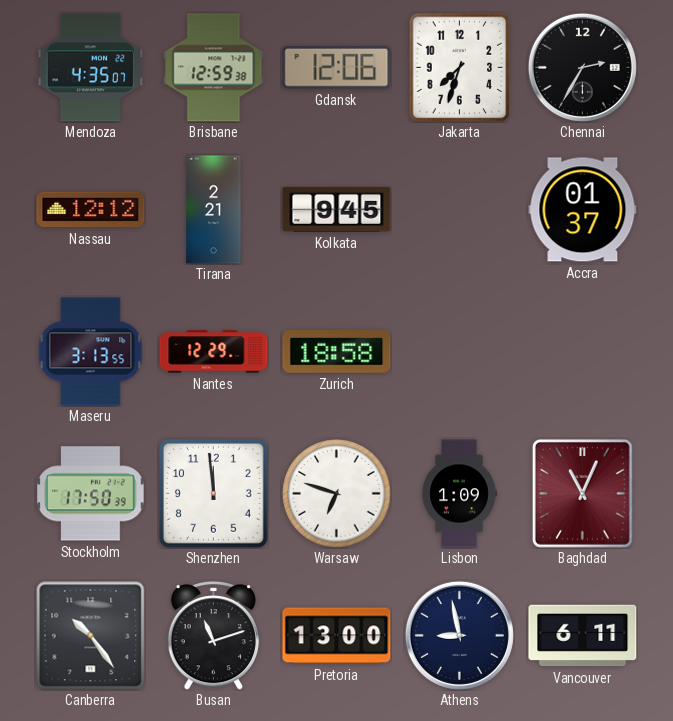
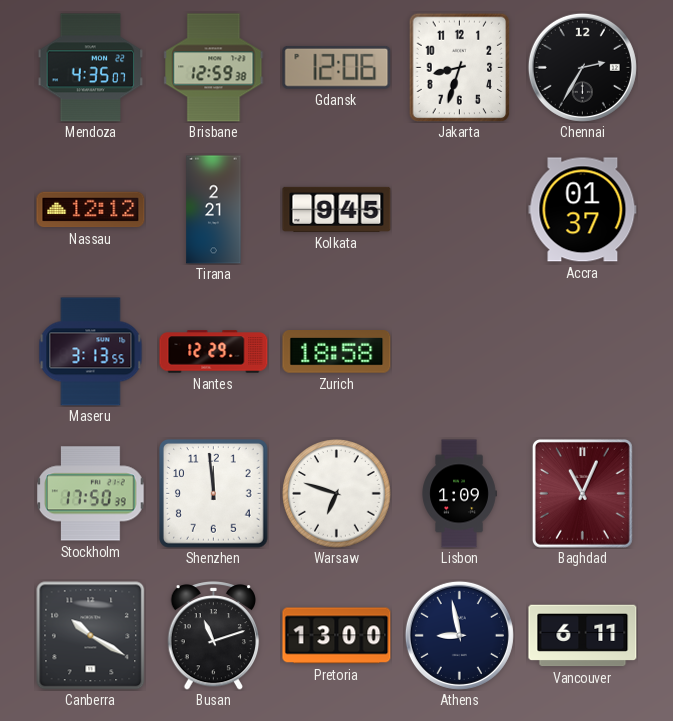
Jakarta: 7:33 -> 8:33
Canberra: 10:24 -> 10:20
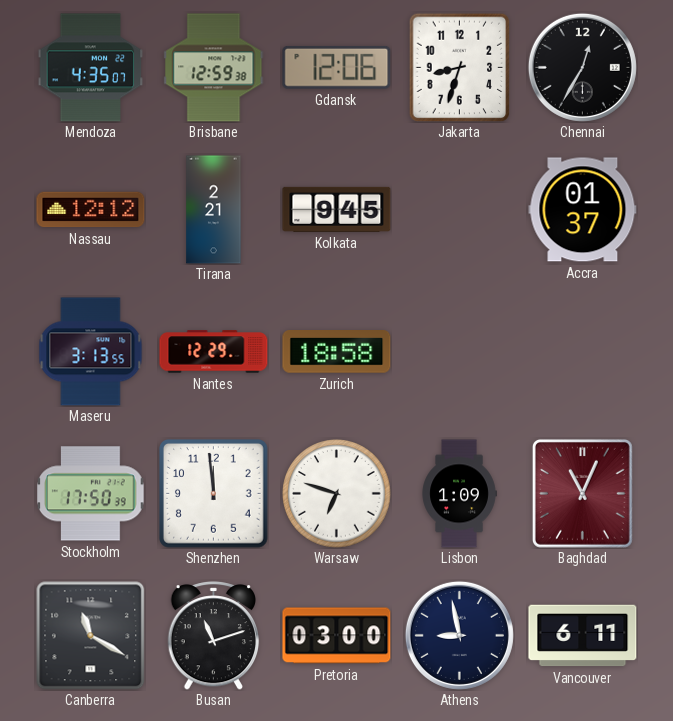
Chennai: 2:35 -> 12:35
Canberra: 10:20 -> 11:20
Pretoria: 13:00 -> 03:00
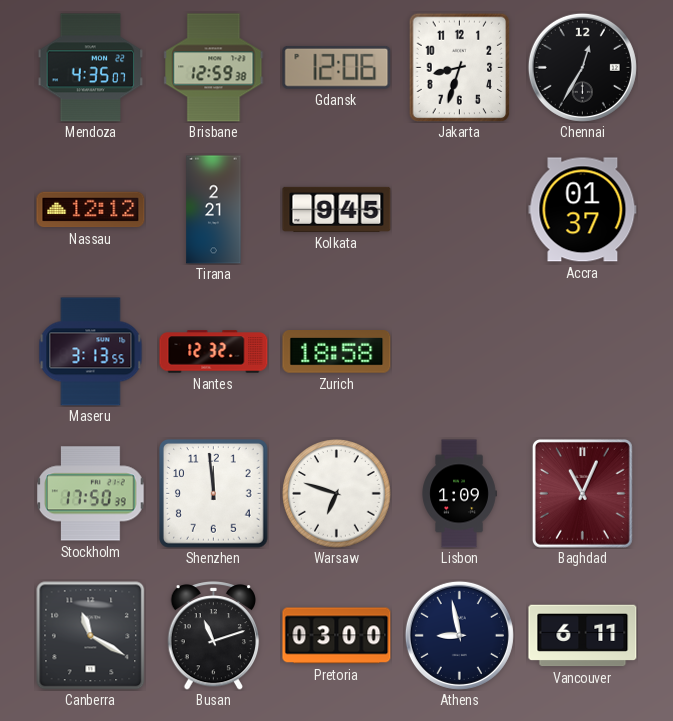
Nantes: 12:29 -> 12:32
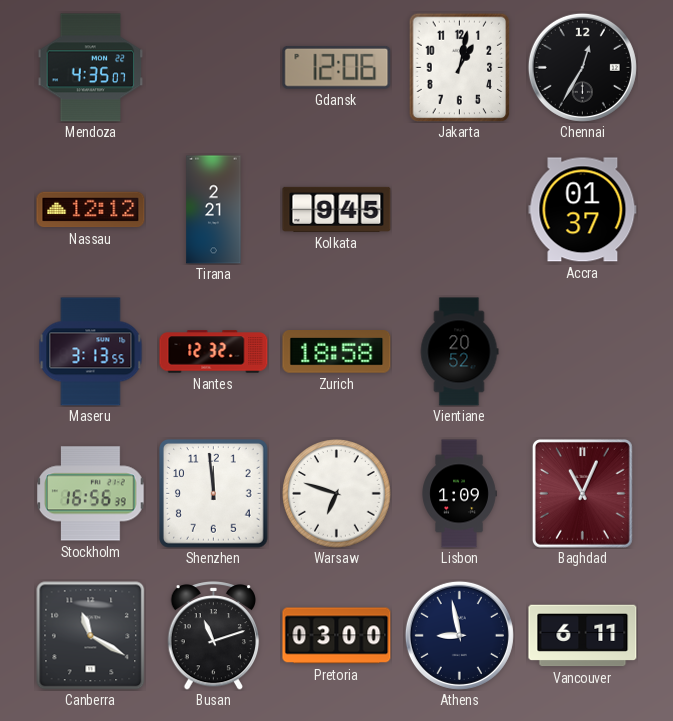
Brisbane: 12:59 -> none
Jakarta: 8:33 -> 1:02
Vientiane: none -> 20:52
Stockholm: 17:50 -> 16:56
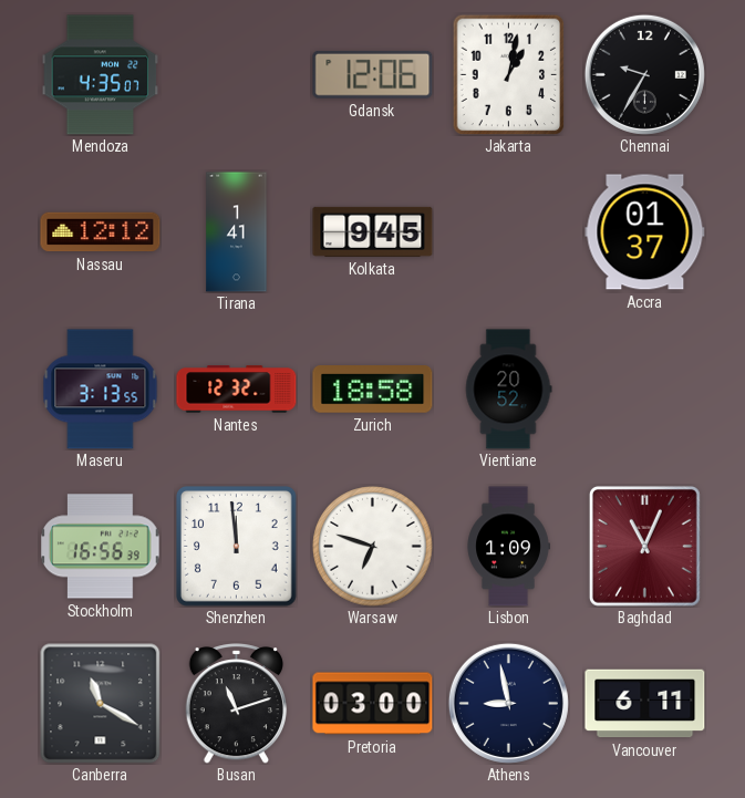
Chennai: 12:35 -> 9:35
Tirana: 2:21 -> 1:41
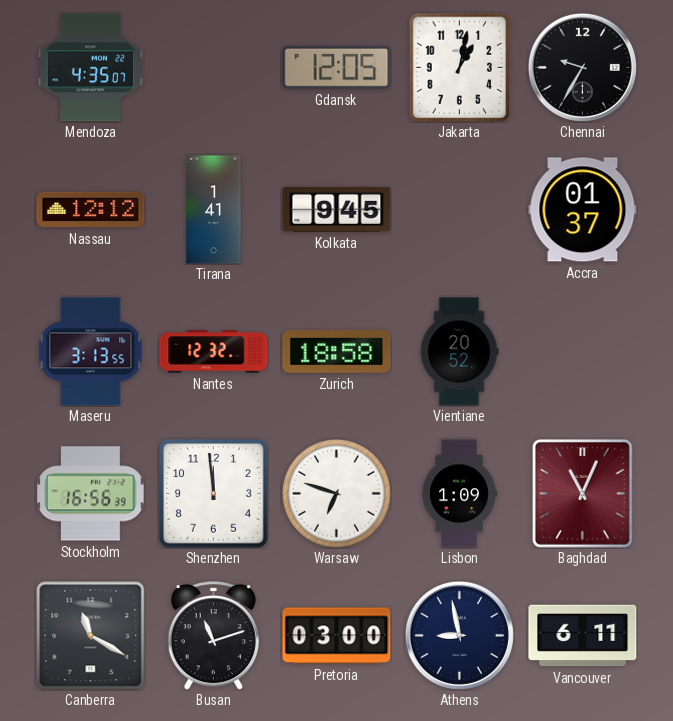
Gdansk: 12:06 -> 12:05
